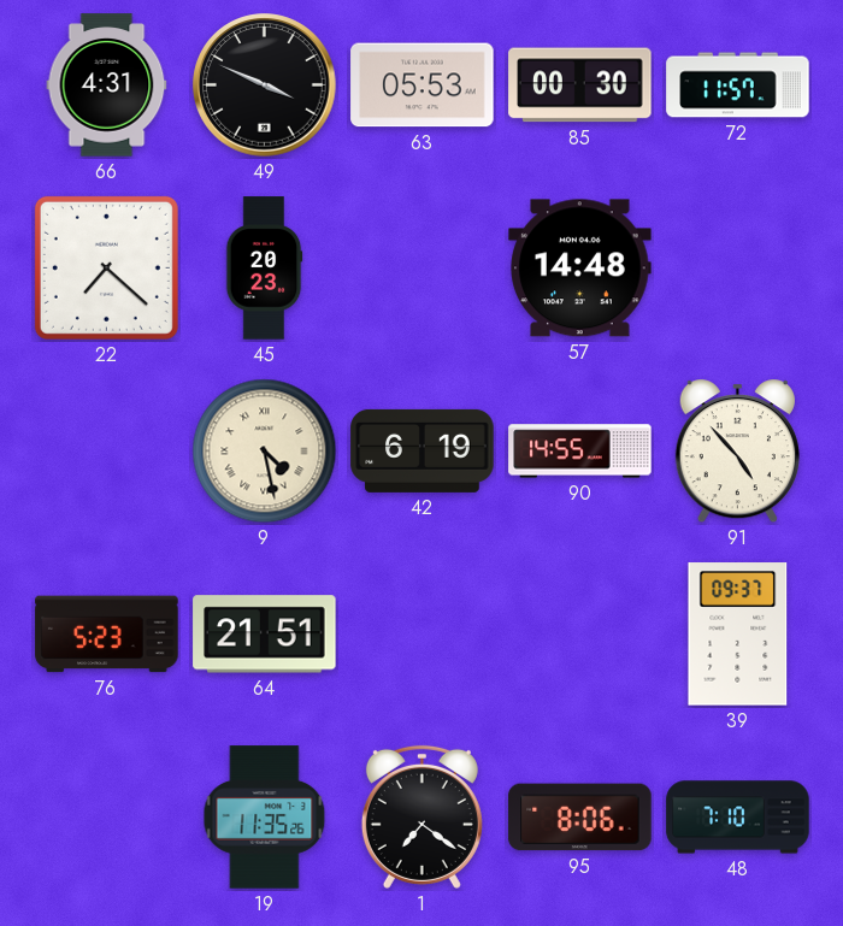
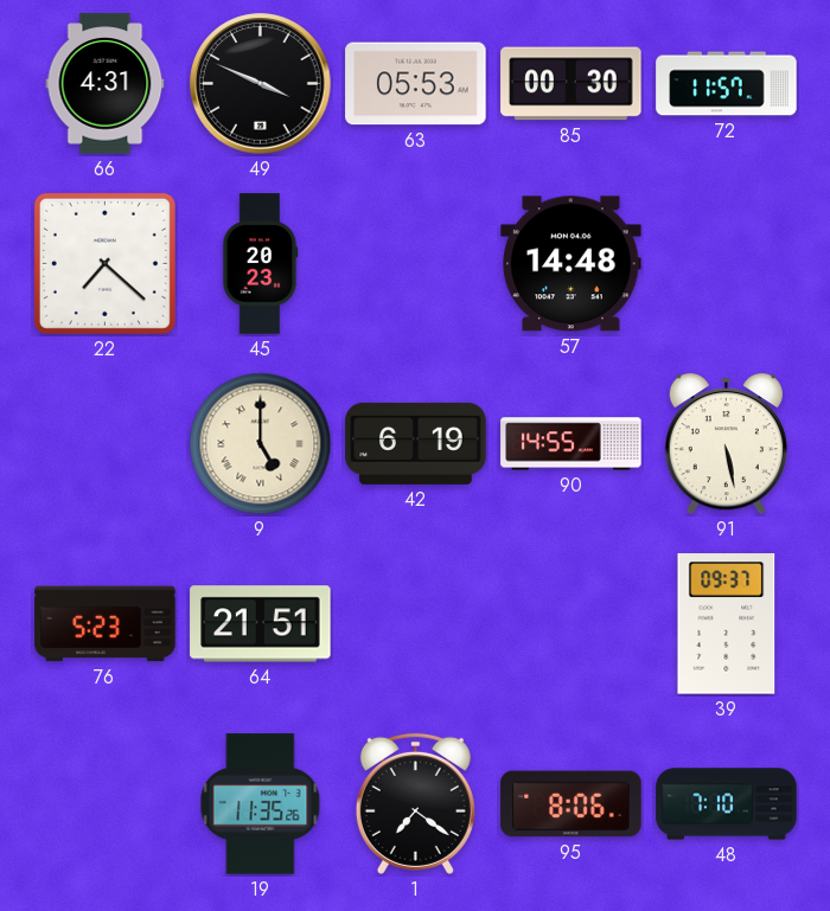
9: 4:28 -> 5:00
91: 4:53 -> 5:28
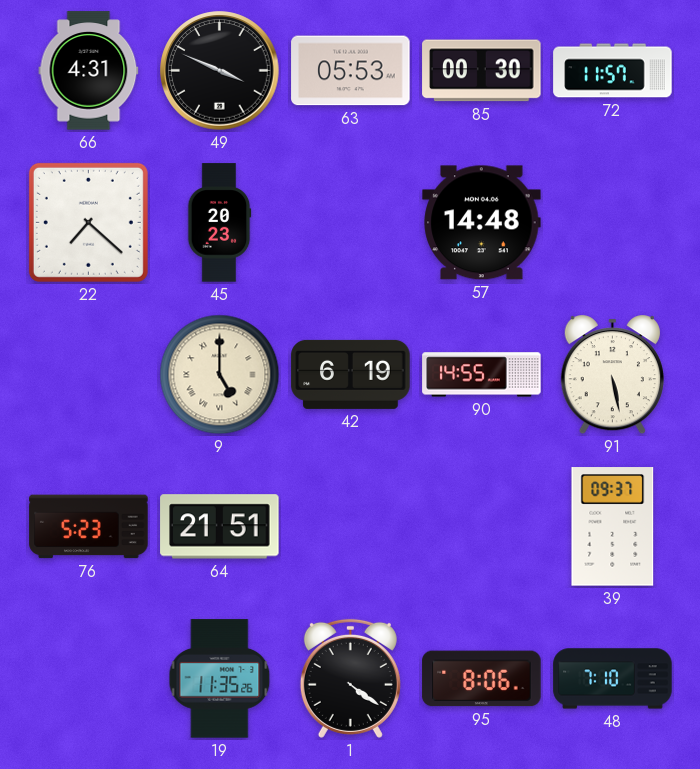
1: 7:21 -> 4:21
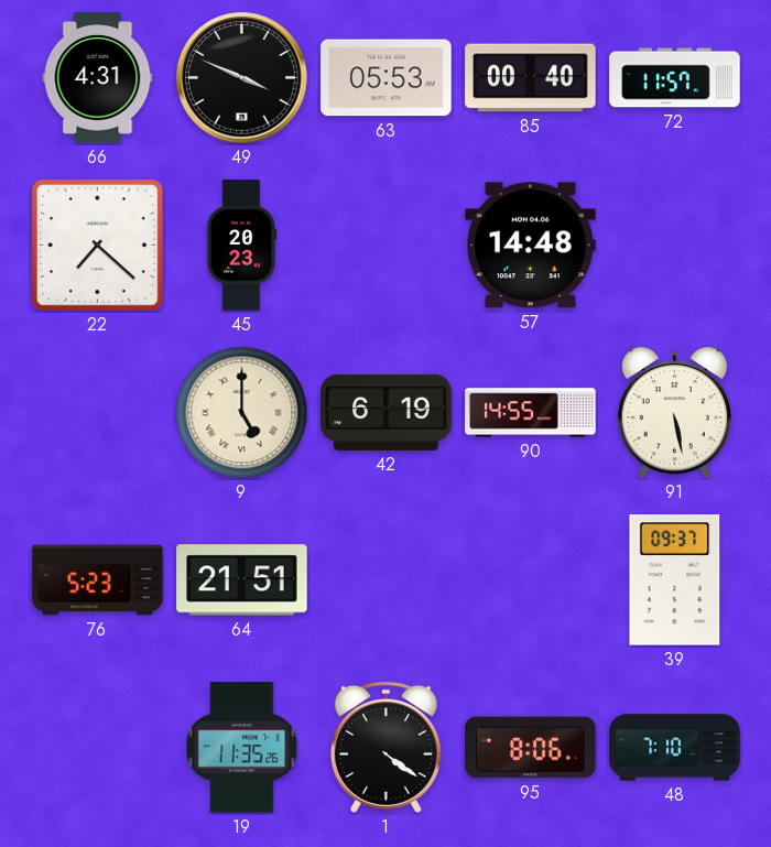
85: 00:30 -> 00:40
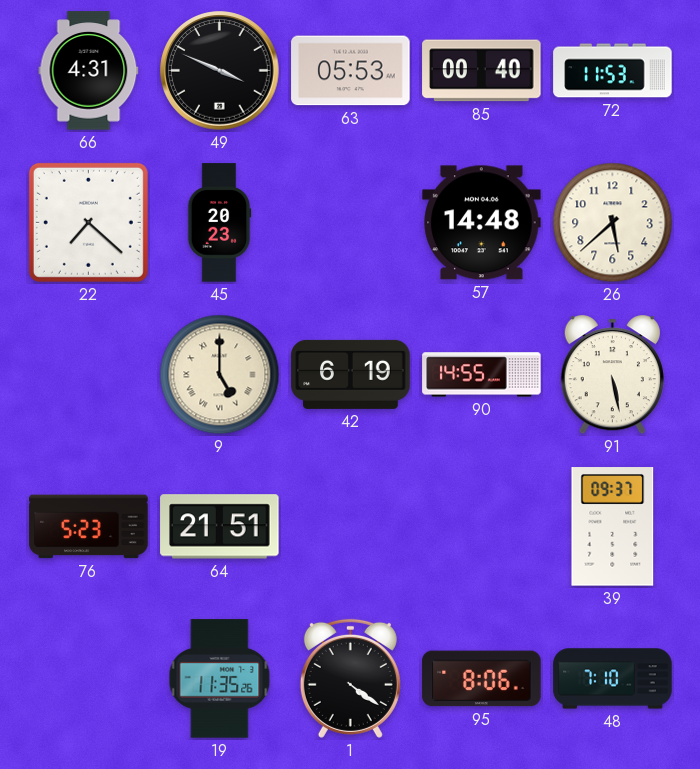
72: 11:57 -> 11:53
26: none -> 5:38
